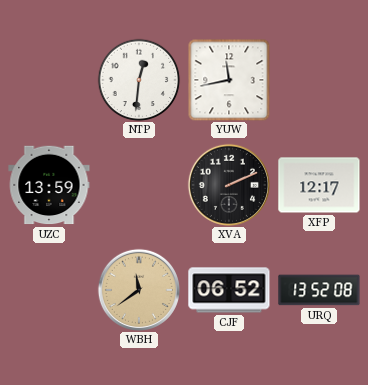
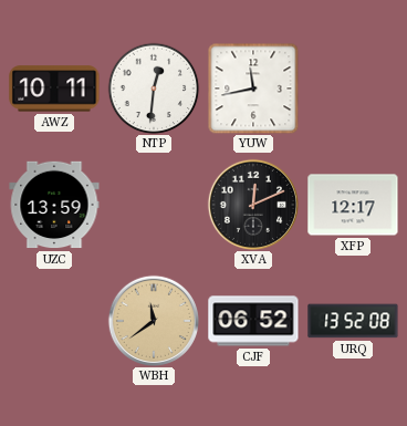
AWZ: none -> 10:11
XVA: 2:11 -> 12:11
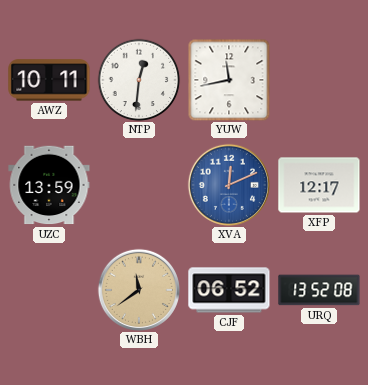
XVA dial: black -> blue
